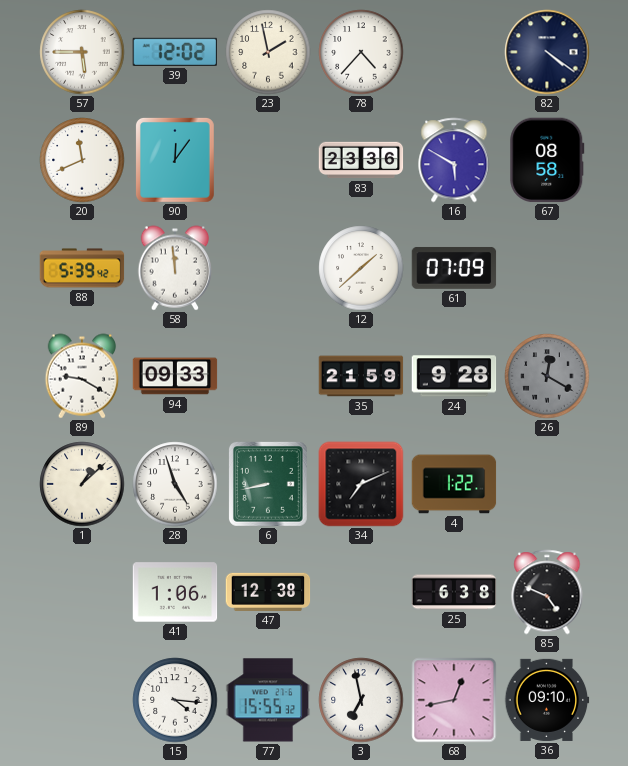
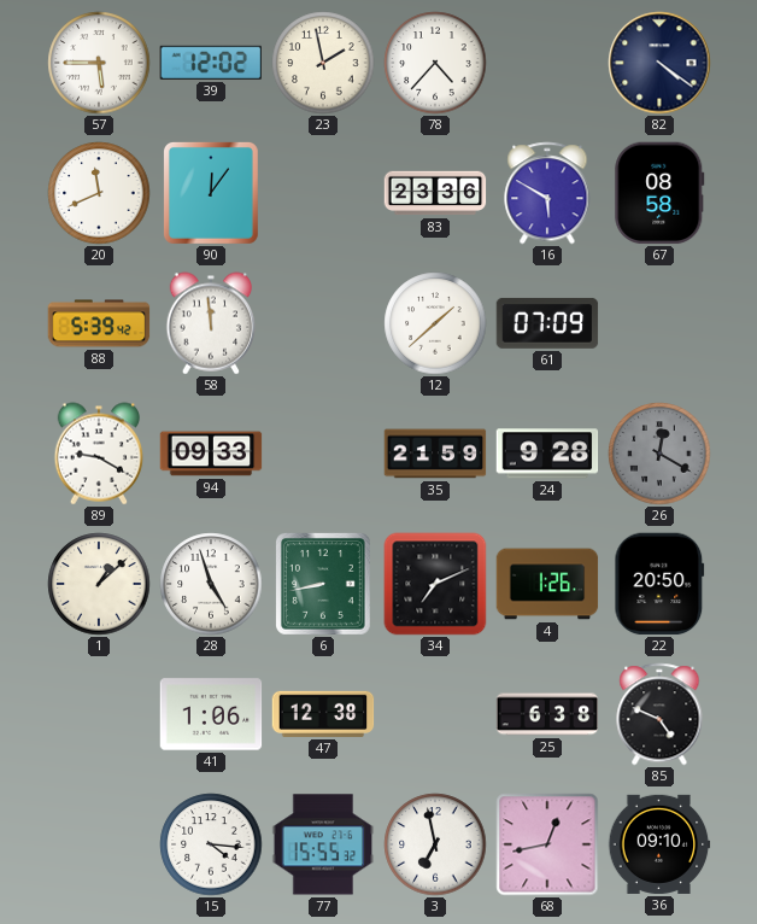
4: 1:22 -> 1:26
22: none -> 20:50
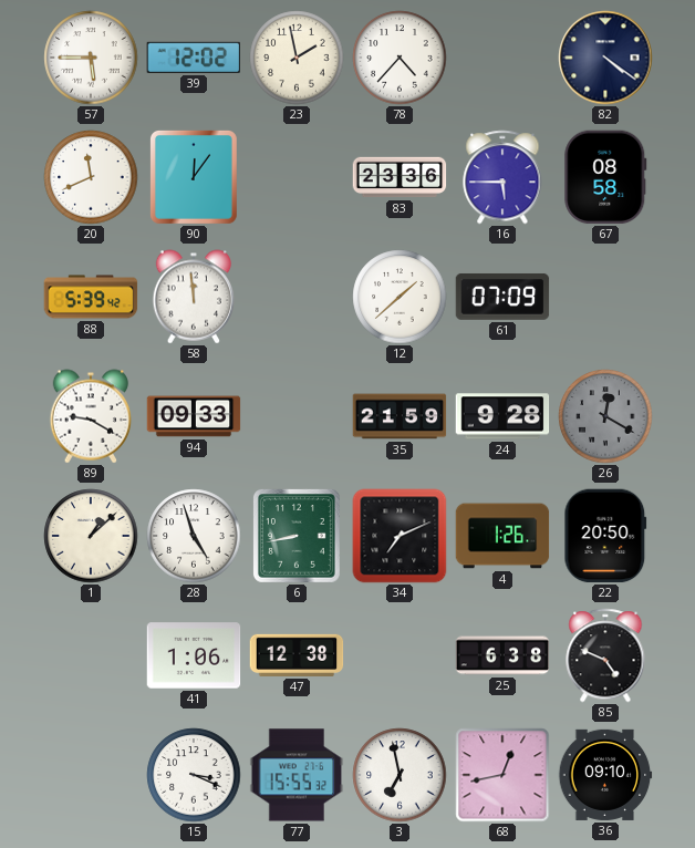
16: 5:50 -> 5:45
15: 4:16 -> 3:19
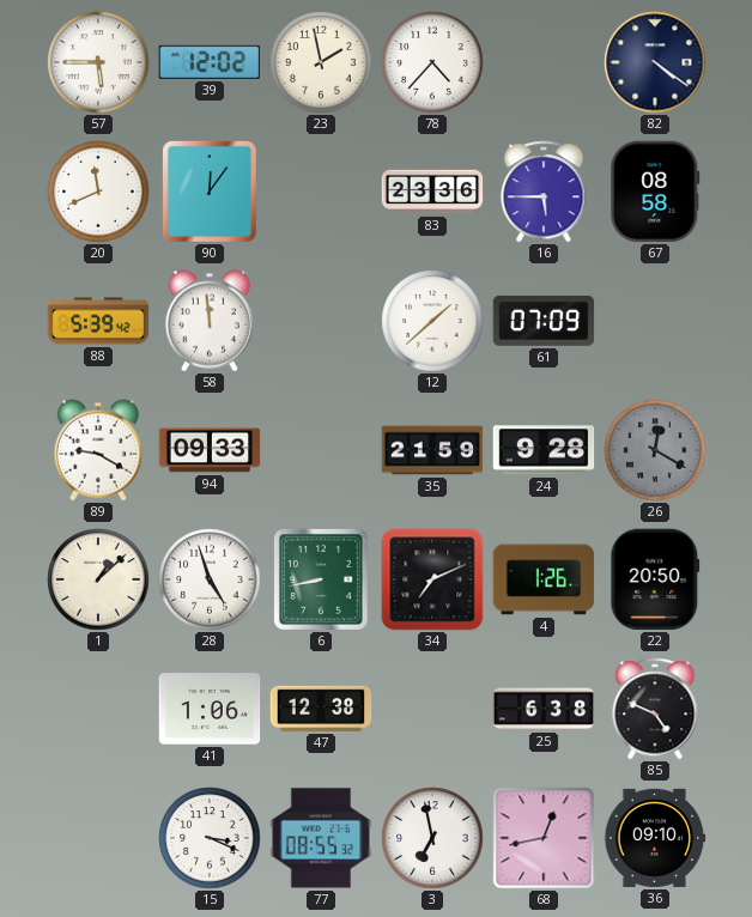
77: 15:55 -> 08:55
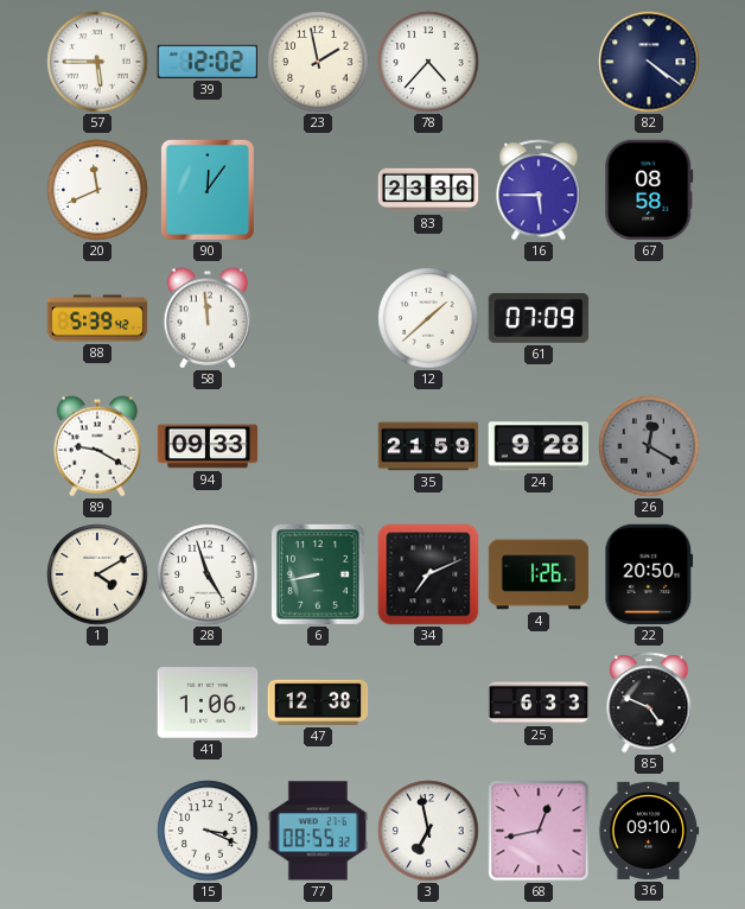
1: 1:08 -> 4:10
25: 6:38 -> 6:33
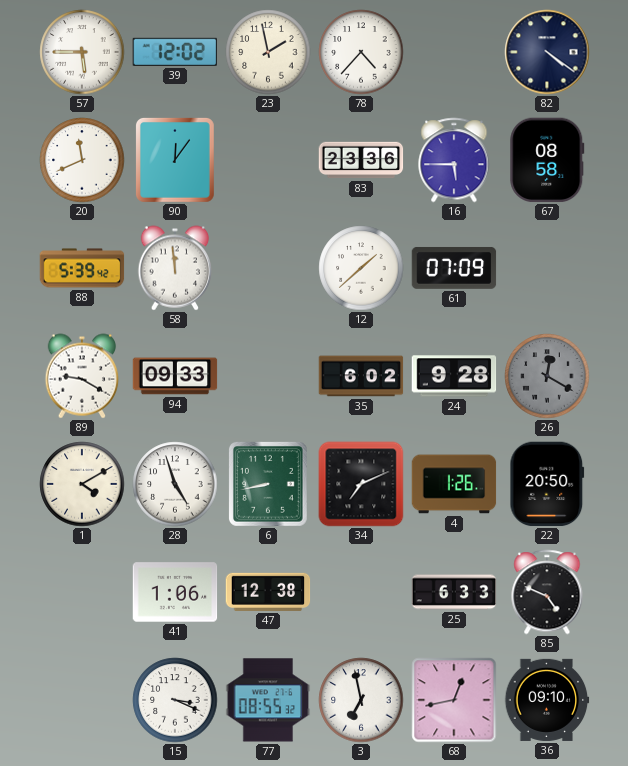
35: 21:59 -> 6:02
